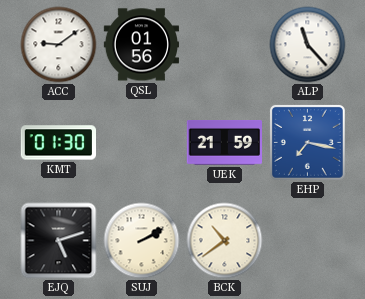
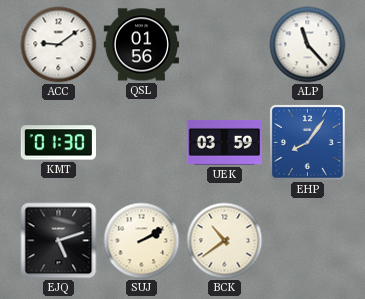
UEK: 21:59 -> 03:59
EHP: 7:17 -> 8:06
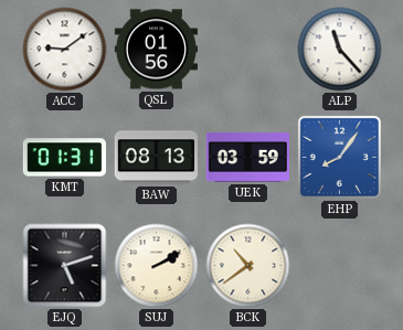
KMT: 01:30 -> 01:31
BAW: none -> 08:13
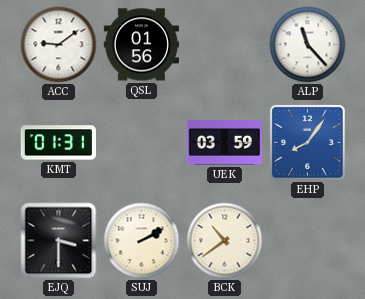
BAW: 08:13 -> none
EJQ: 5:12 -> 3:30
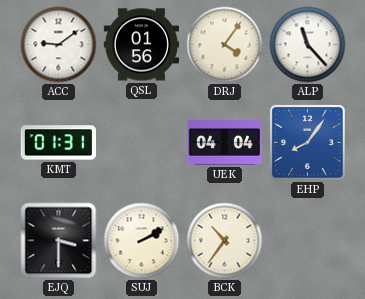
DRJ: none -> 4:06
UEK: 03:59 -> 04:04
BCK: 10:39 -> 10:36
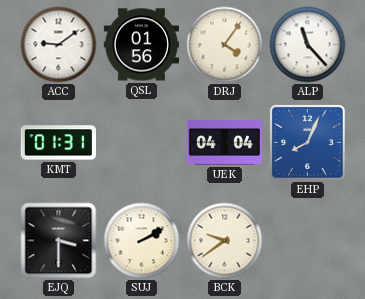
EHP: 8:06 -> 8:04
BCK: 10:36 -> 9:39
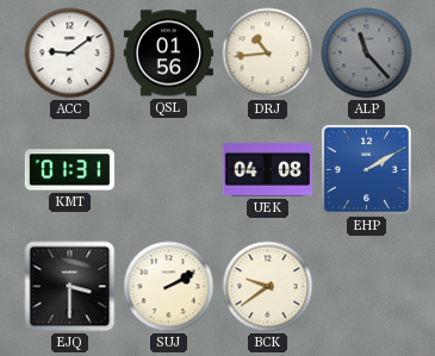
DRJ: 4:06 -> 10:44
ALP dial: white -> grey
UEK: 04:04 -> 04:08
EHP: 8:04 -> 2:10
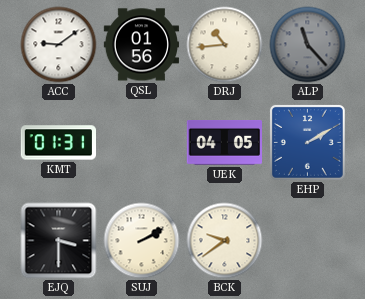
UEK: 04:08 -> 04:05
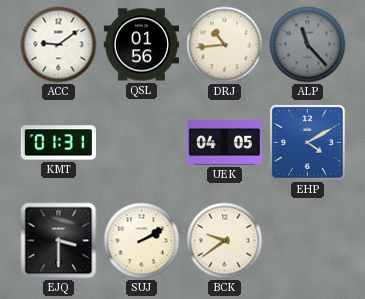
EHP: 2:10 -> 4:10
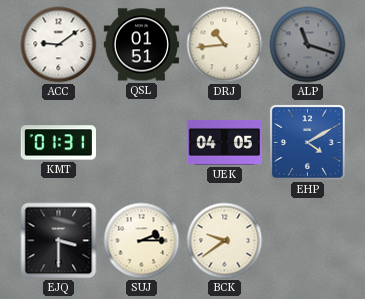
QSL: 01:56 -> 01:51
ALP: 11:23 -> 11:18
SUJ: 2:10 -> 2:15
